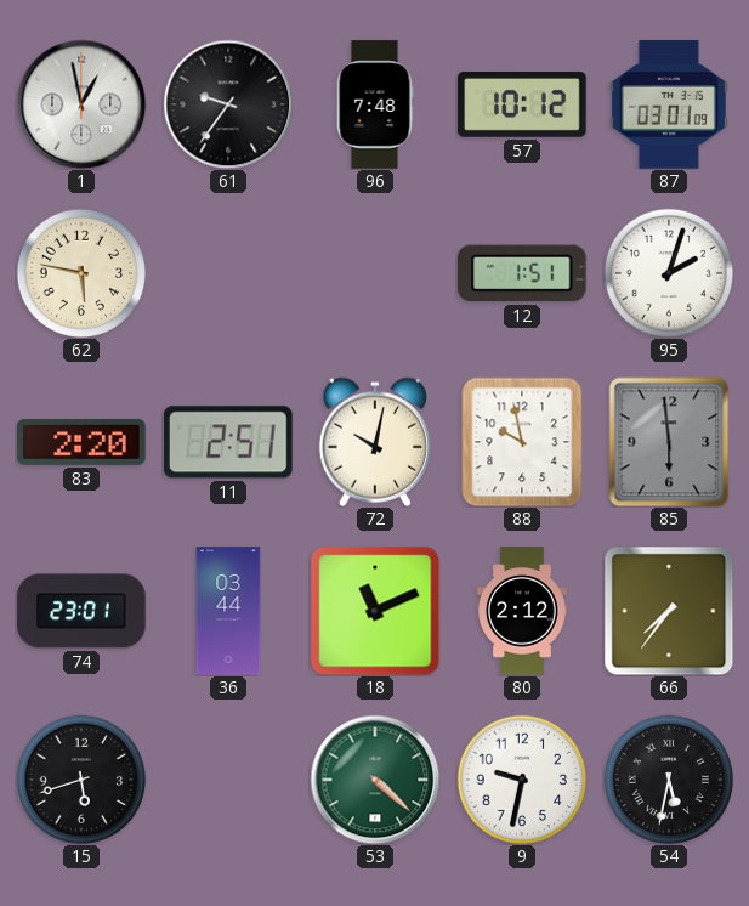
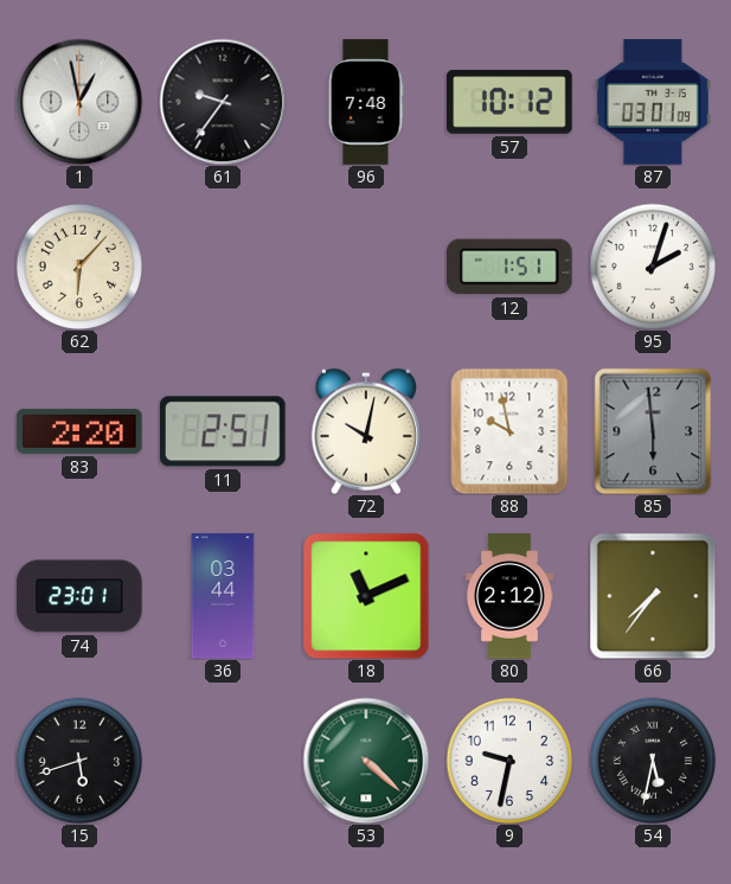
62: 5:47 -> 6:07
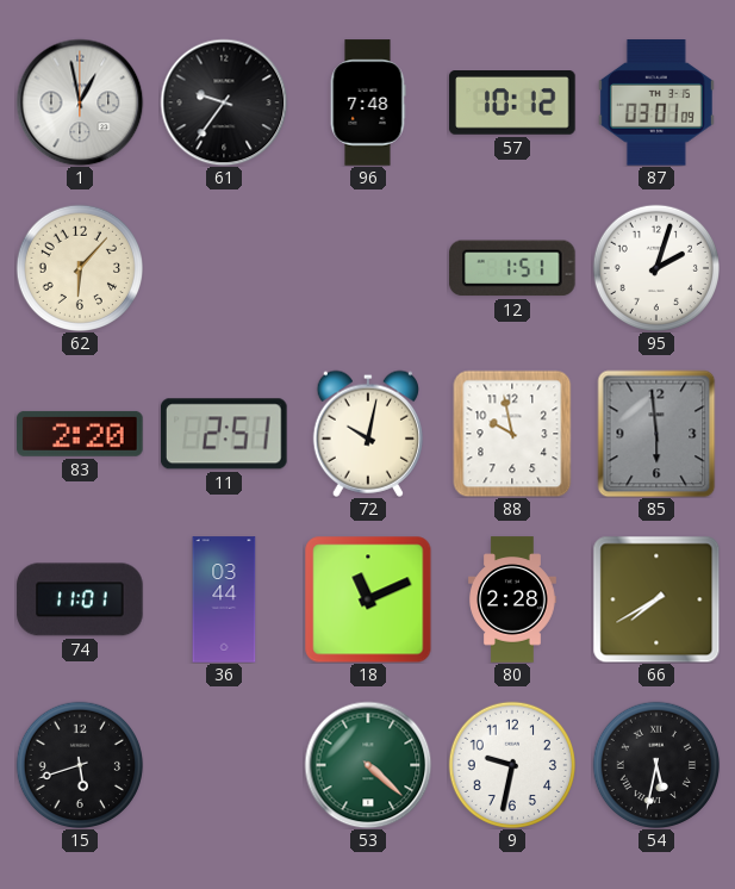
74: 23:01 -> 11:01
80: 2:12 -> 2:28
66: 7:36 -> 7:40
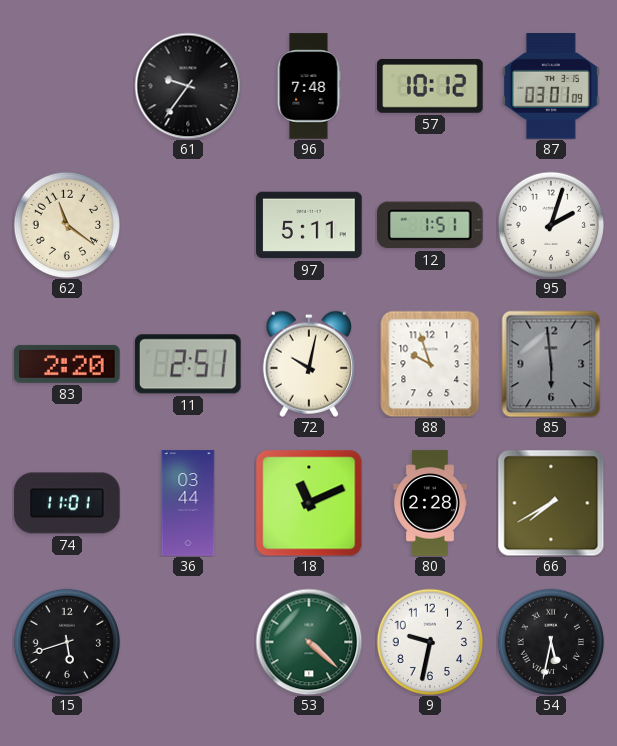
1: 12:58 -> none
62: 6:07 -> 11:21
97: none -> 5:11
88: 9:58 -> 9:57
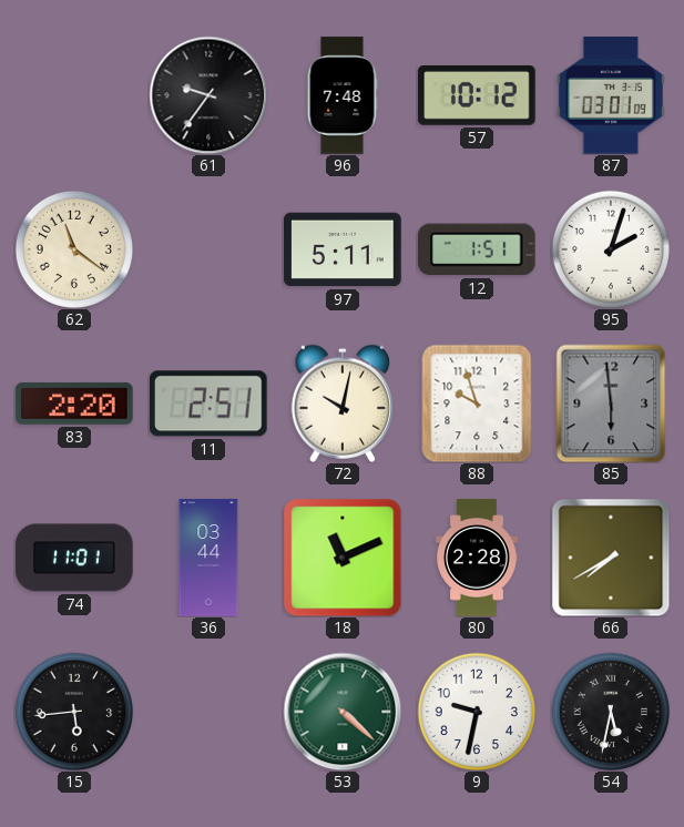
15: 5:42 -> 5:44
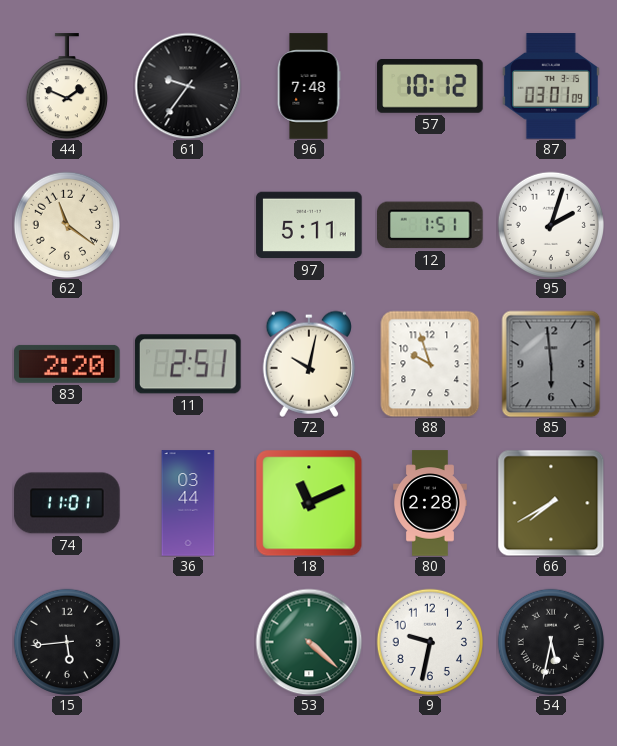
44: none -> 1:49
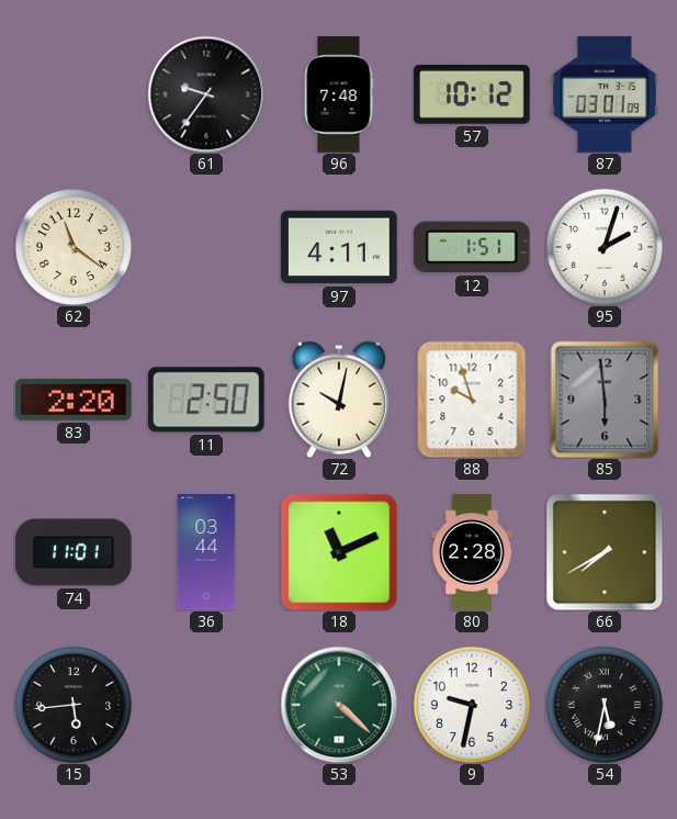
44: 1:49 -> none
97: 5:11 -> 4:11
11: 2:51 -> 2:50
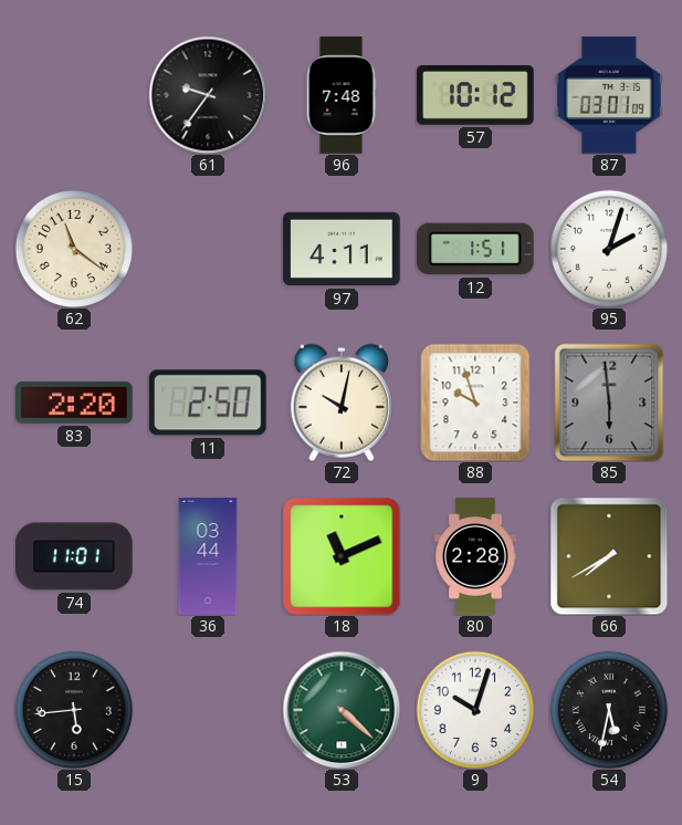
9: 9:32 -> 10:03
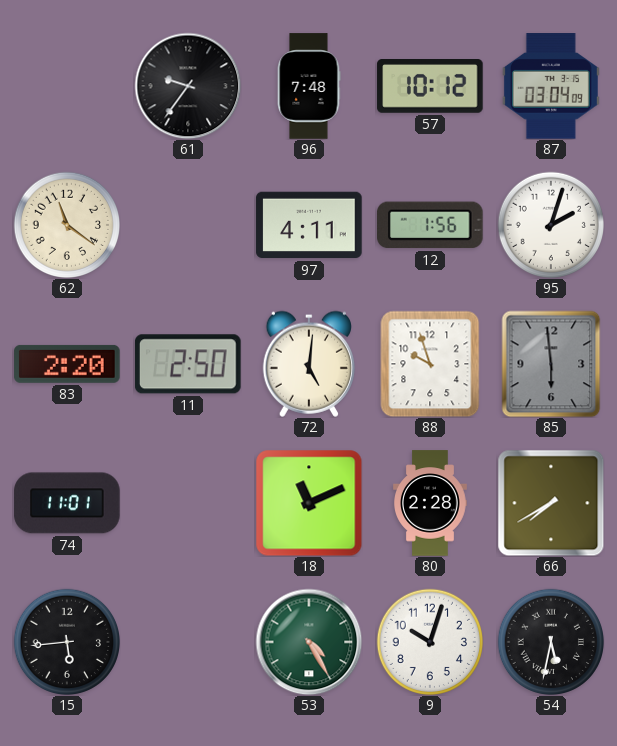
87: 03:01 -> 03:04
12: 1:51 -> 1:56
72: 10:02 -> 5:01
36: 03:44 -> none
53: 4:22 -> 4:25
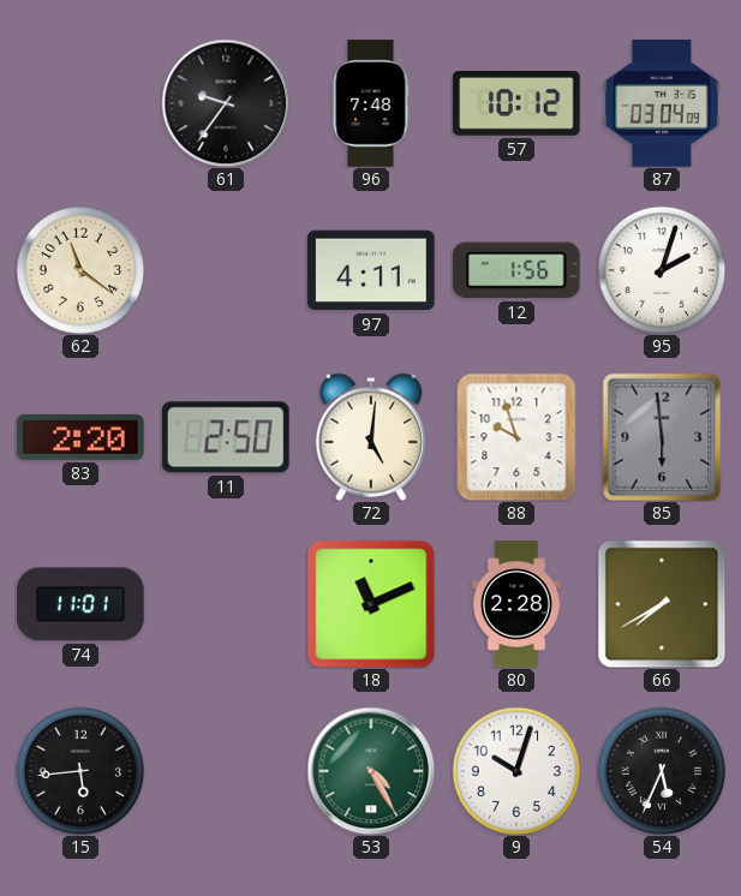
54: 5:32 -> 5:34
